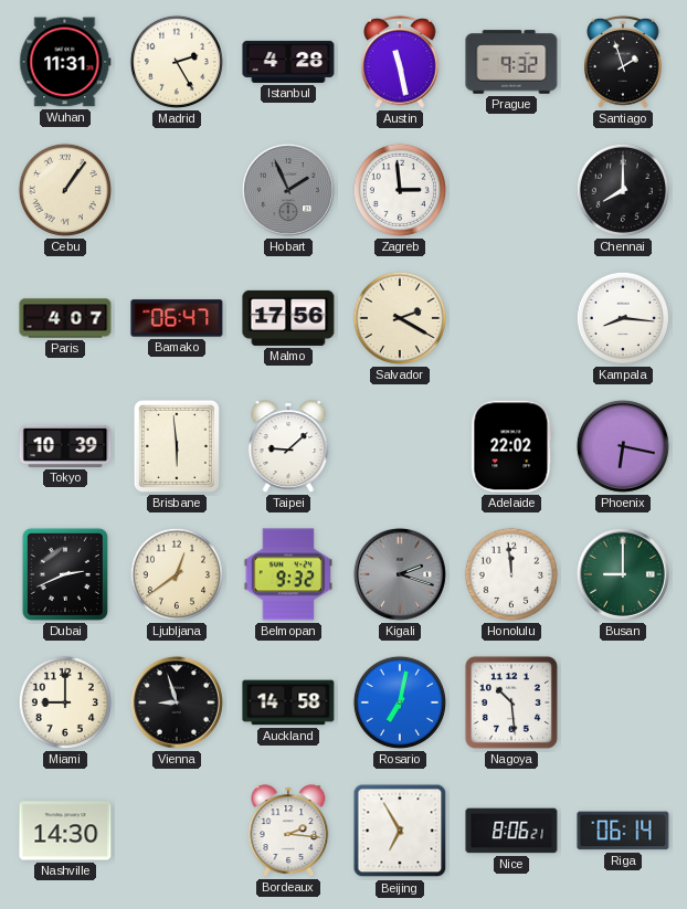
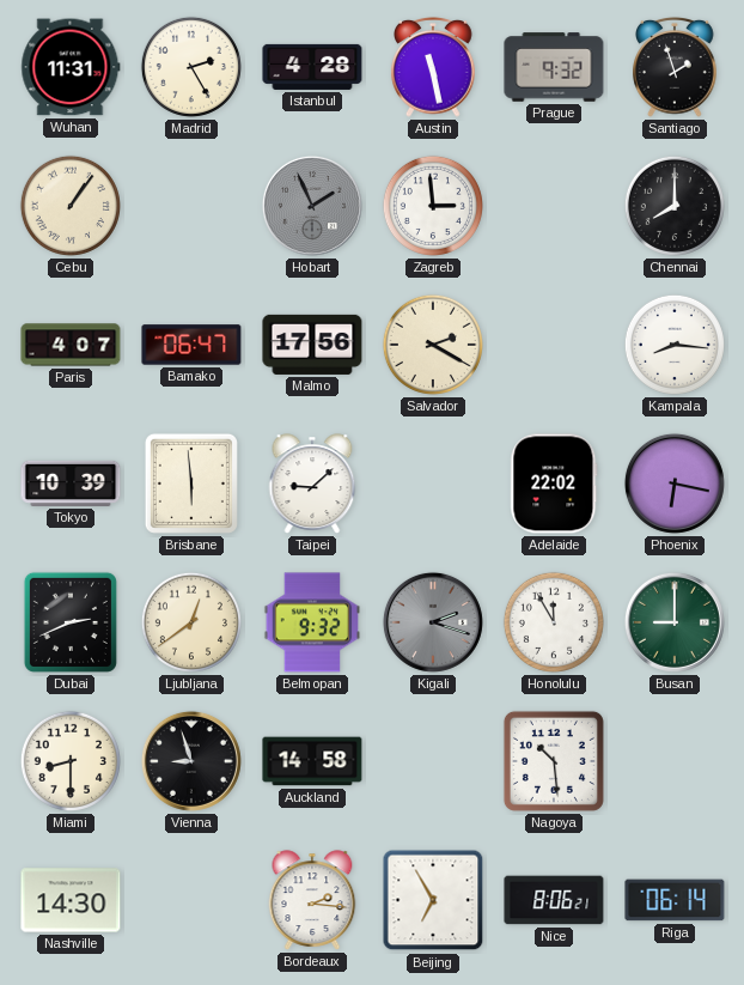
Honolulu: 11:59 -> 11:55
Miami: 9:00 -> 8:30
Rosario: 7:02 -> none
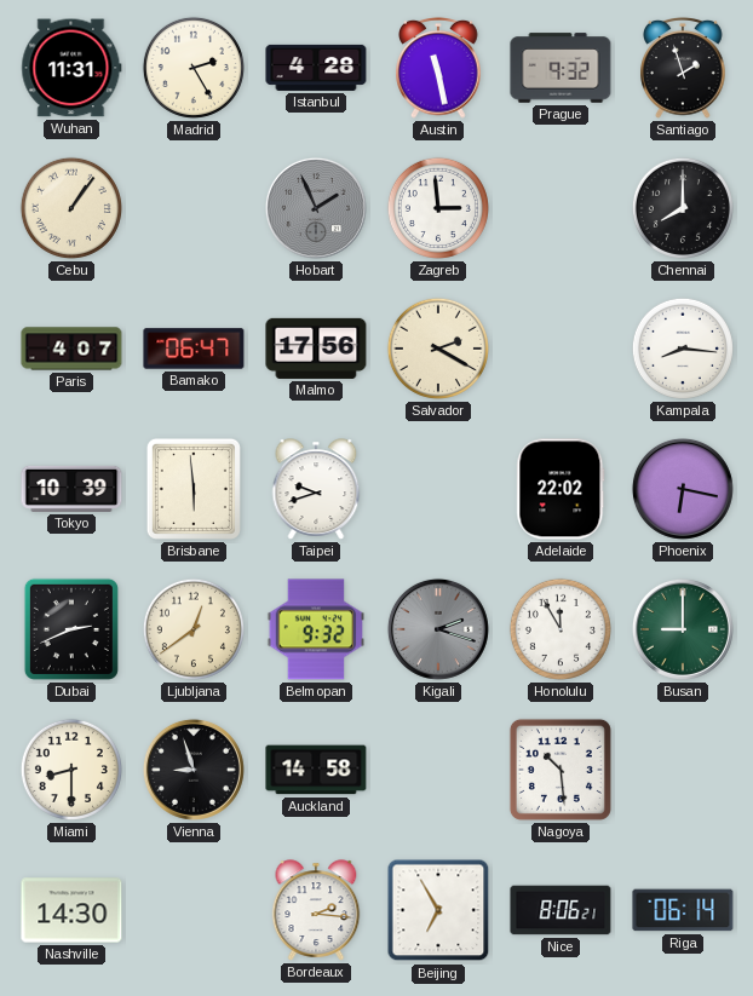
Taipei: 9:08 -> 9:42
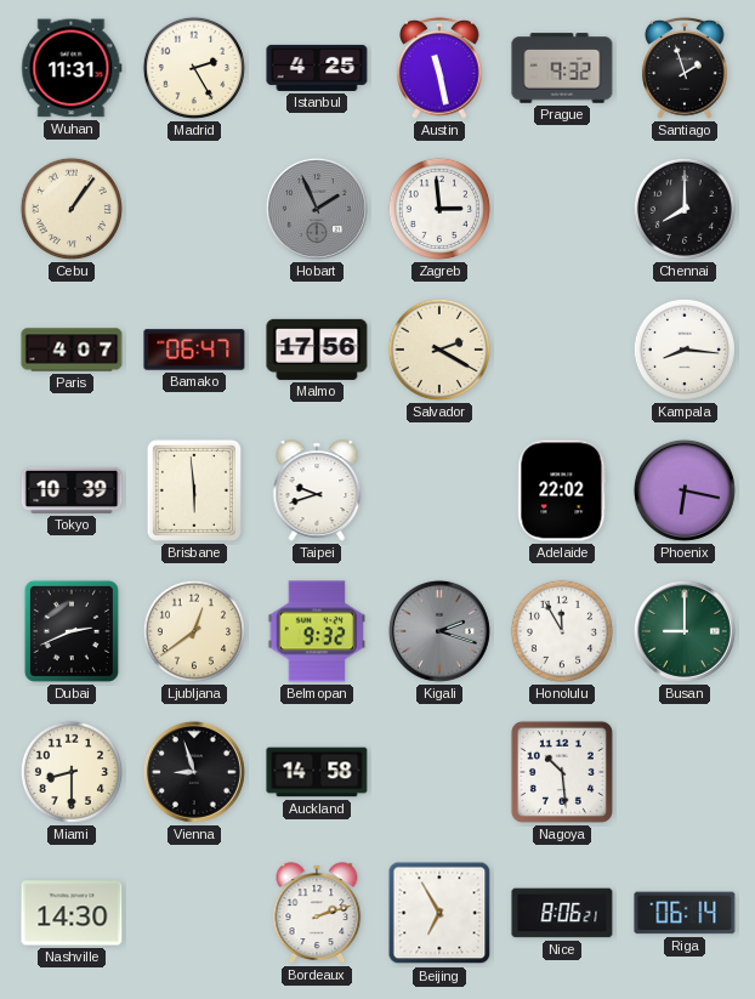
Istanbul: 4:28 -> 4:25
Bordeaux: 2:16 -> 2:12
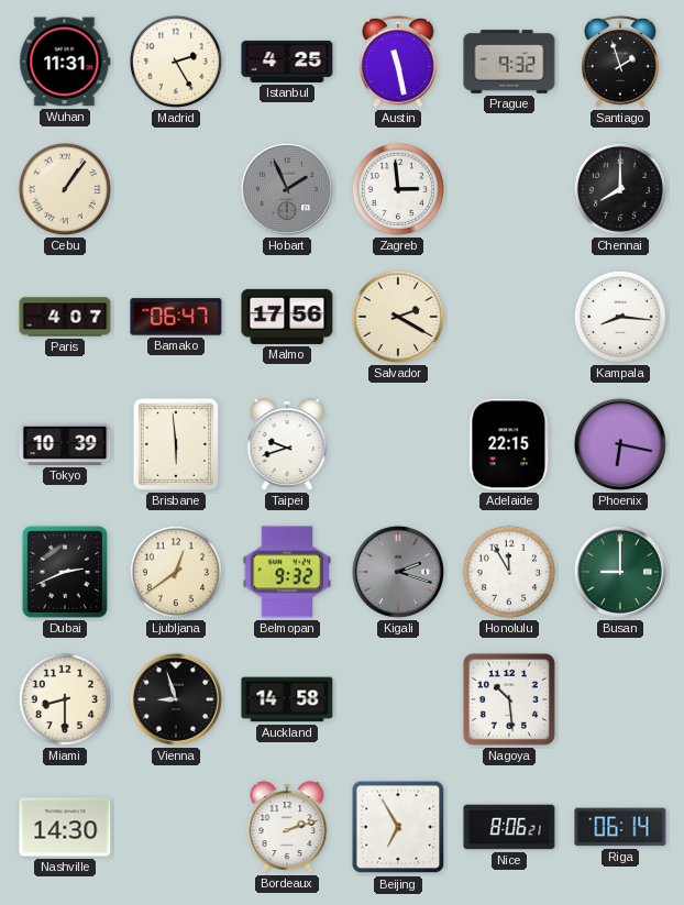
Adelaide: 22:02 -> 22:15
